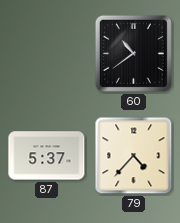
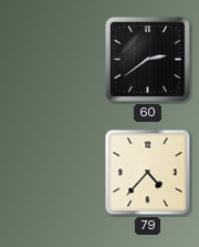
60: 10:39 -> 2:39
87: 5:37 -> none
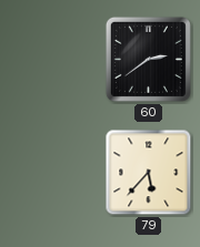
79: 4:37 -> 5:37
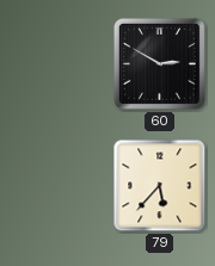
60: 2:39 -> 2:50
